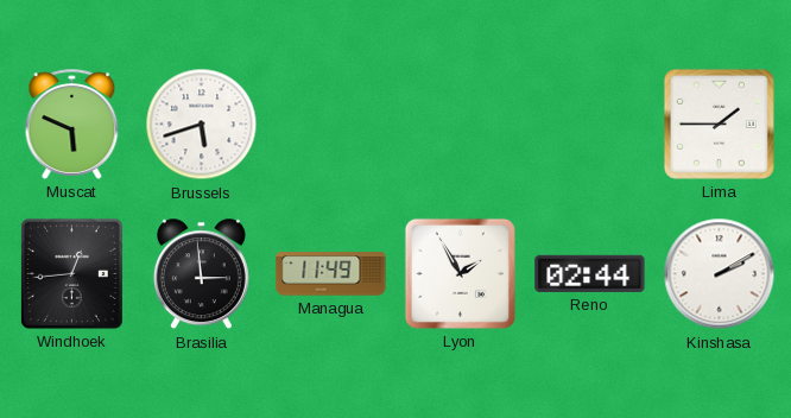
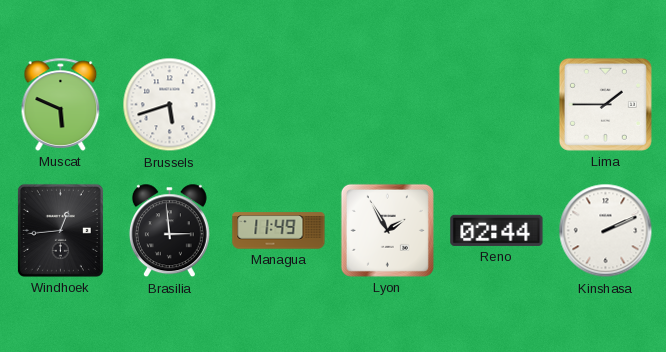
Kinshasa: 2:10 -> 2:11
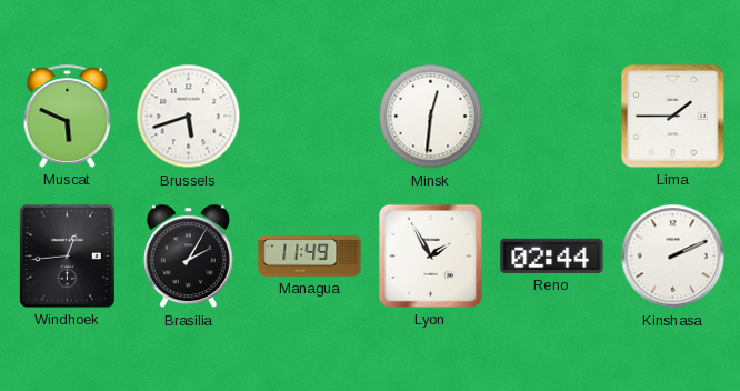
Minsk: none -> 12:31
Brasilia: 2:59 -> 2:05
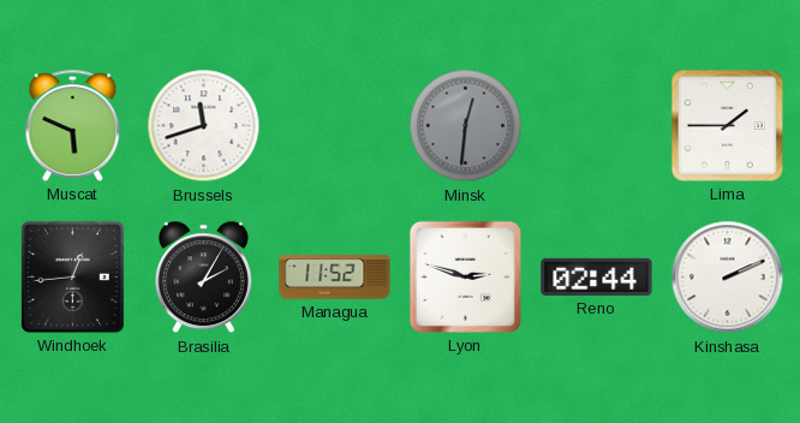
Brussels: 5:42 -> 11:42
Minsk dial: white -> grey
Managua: 11:49 -> 11:52
Lyon: 1:55 -> 2:48
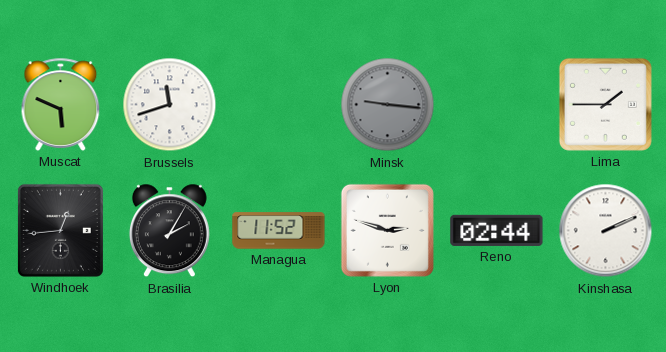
Minsk: 12:31 -> 9:16
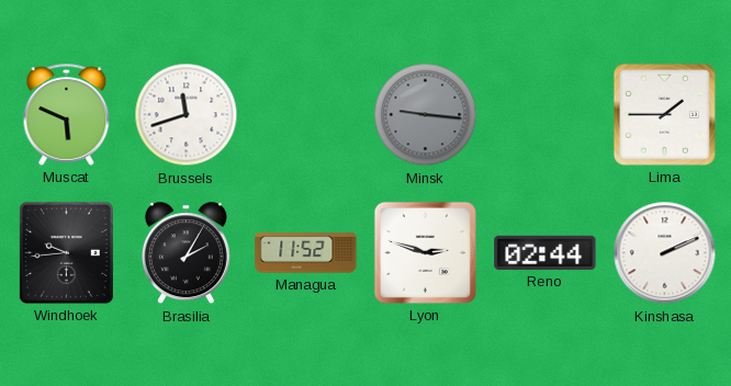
Windhoek: 12:44 -> 9:44
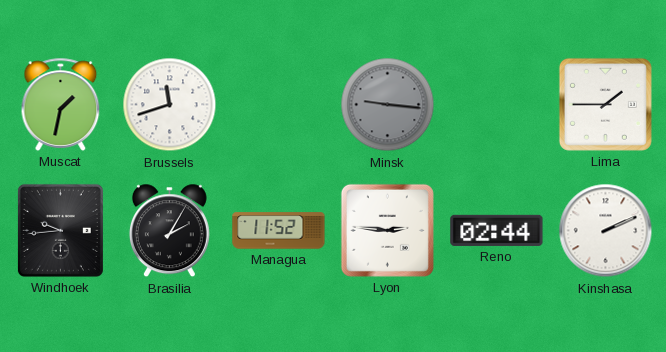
Muscat: 5:49 -> 1:32
Lyon: 2:48 -> 2:46
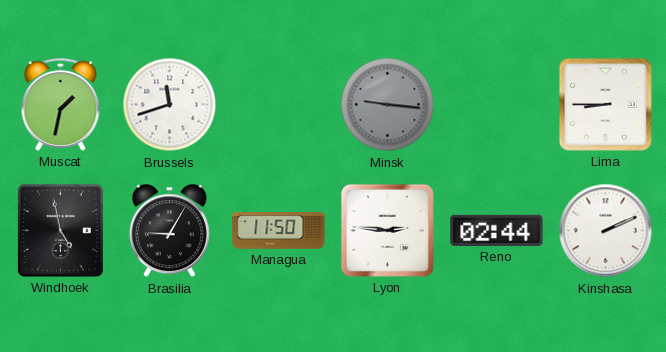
Lima: 1:45 -> 8:45
Windhoek: 9:44 -> 4:58
Brasilia: 2:05 -> 9:05
Managua: 11:52 -> 11:50
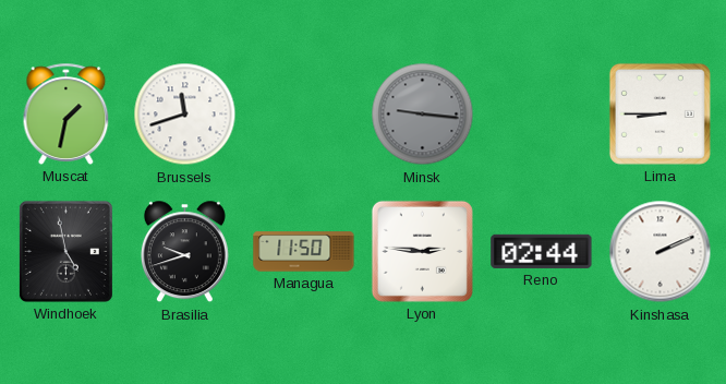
Brasilia: 9:05 -> 9:42
